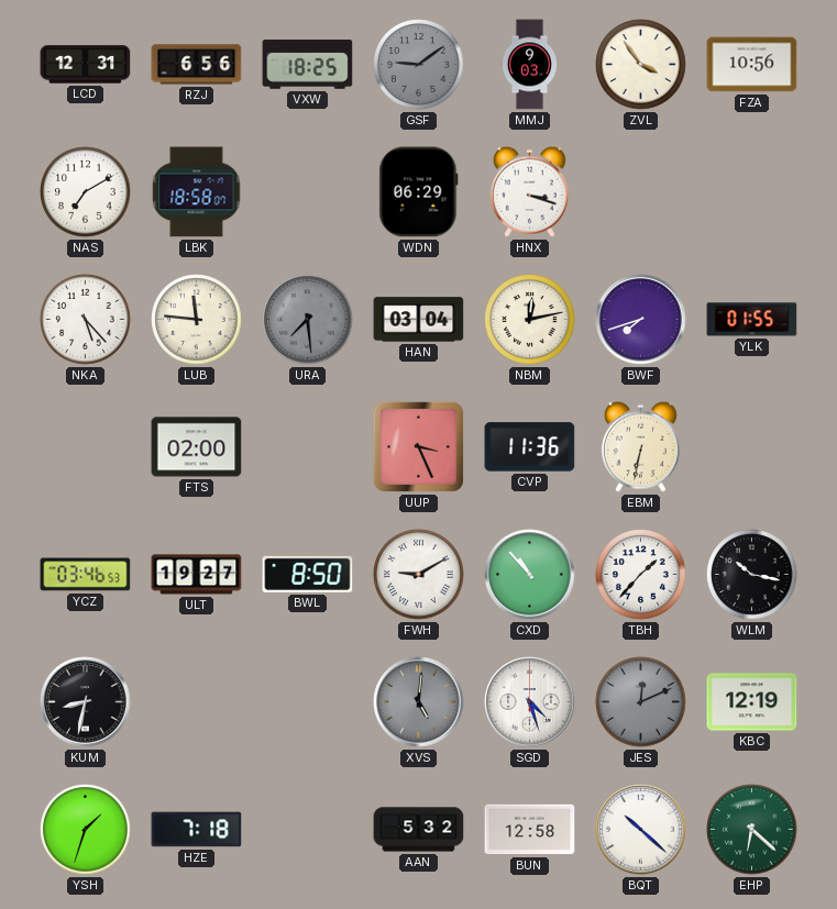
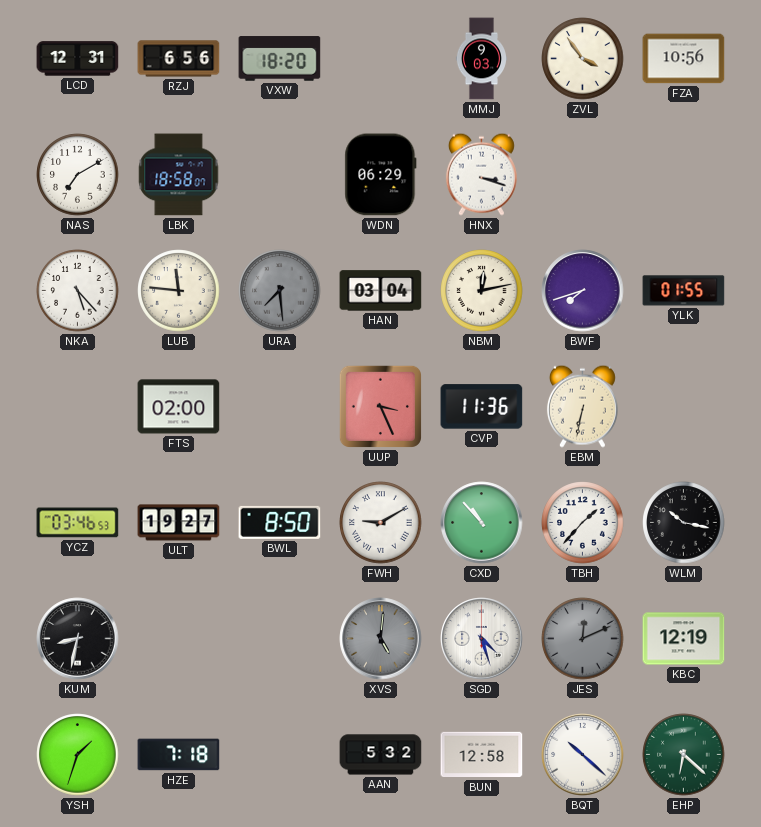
VXW: 18:25 -> 18:20
GSF: 9:09 -> none
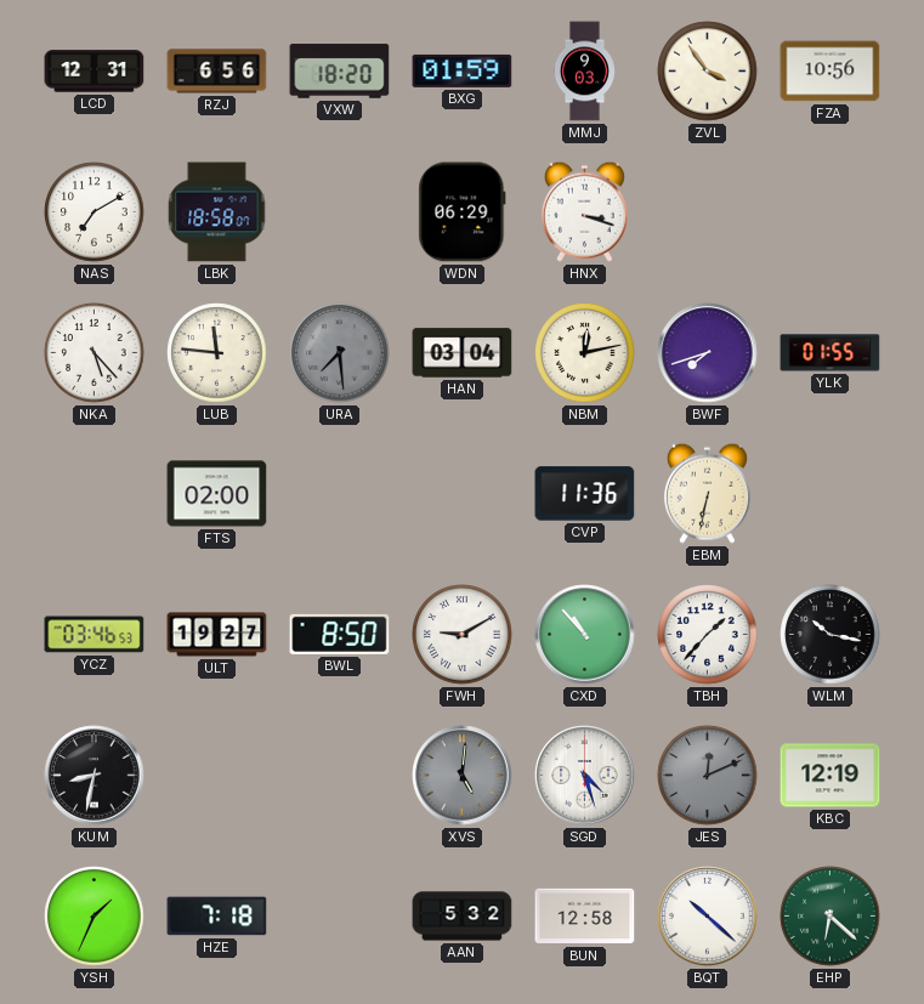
BXG: none -> 01:59
UUP: 3:26 -> none
YSH: 1:33 -> 1:34
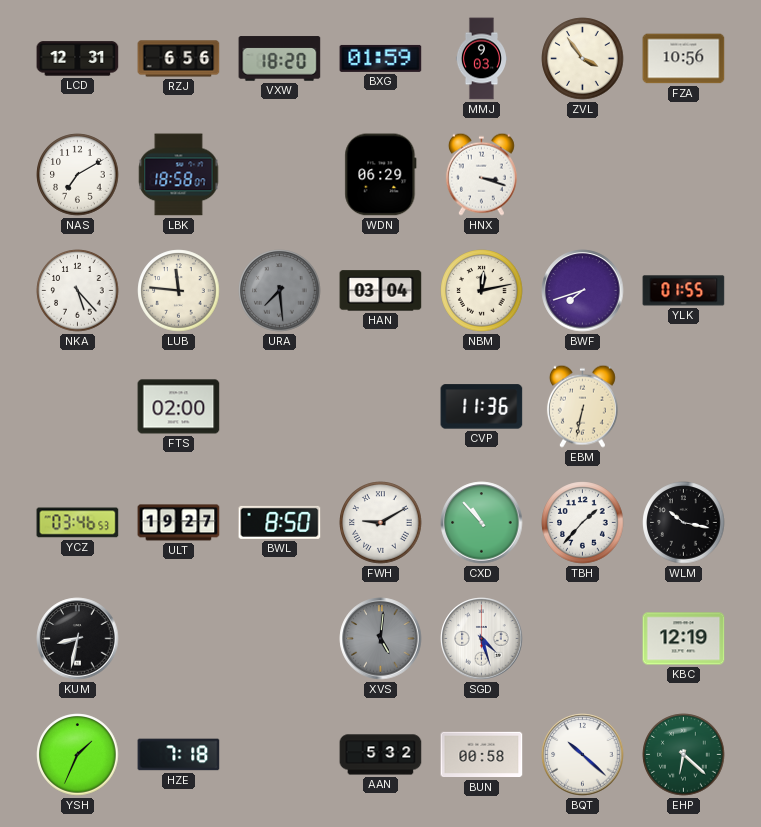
JES: 12:11 -> none
BUN: 12:58 -> 00:58
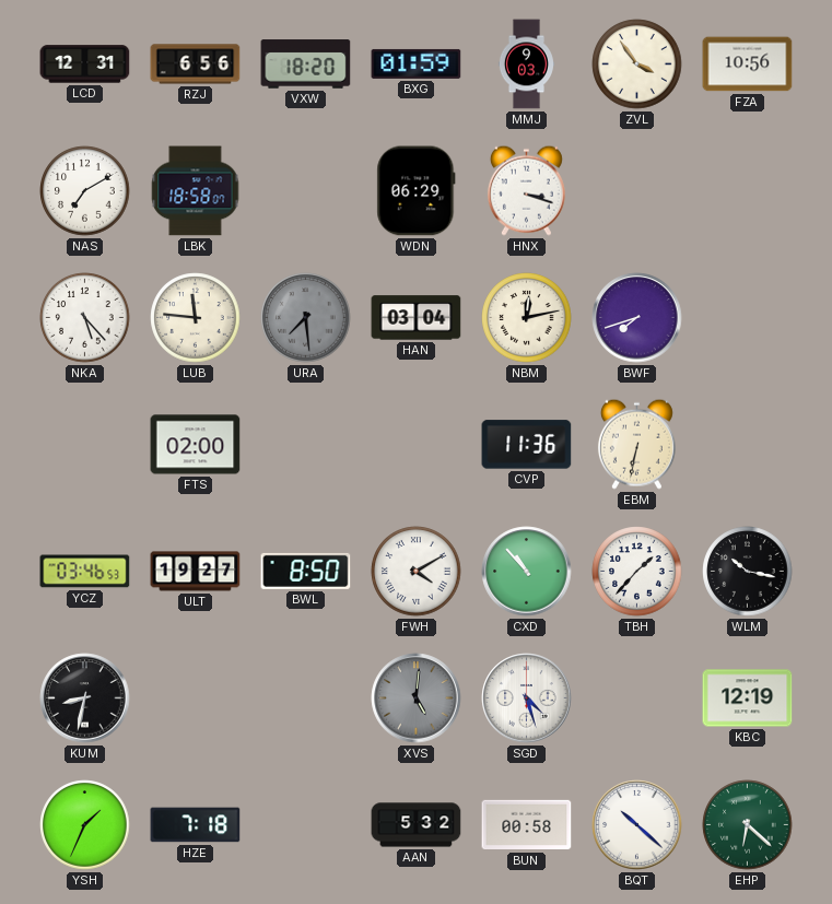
YLK: 01:55 -> none
FWH: 9:10 -> 4:10
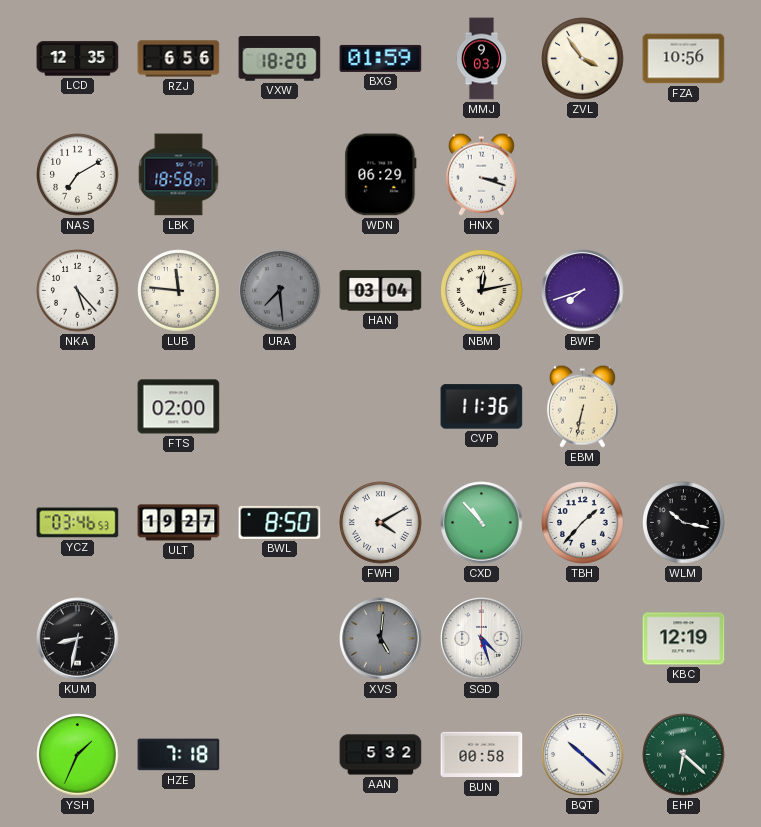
LCD: 12:31 -> 12:35
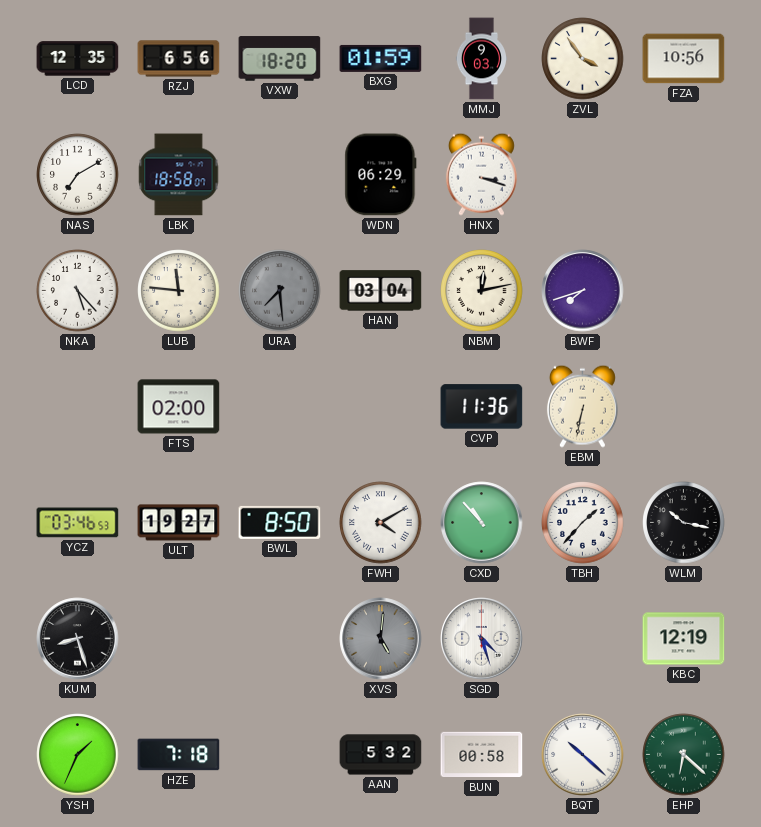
KUM: 8:32 -> 8:27
